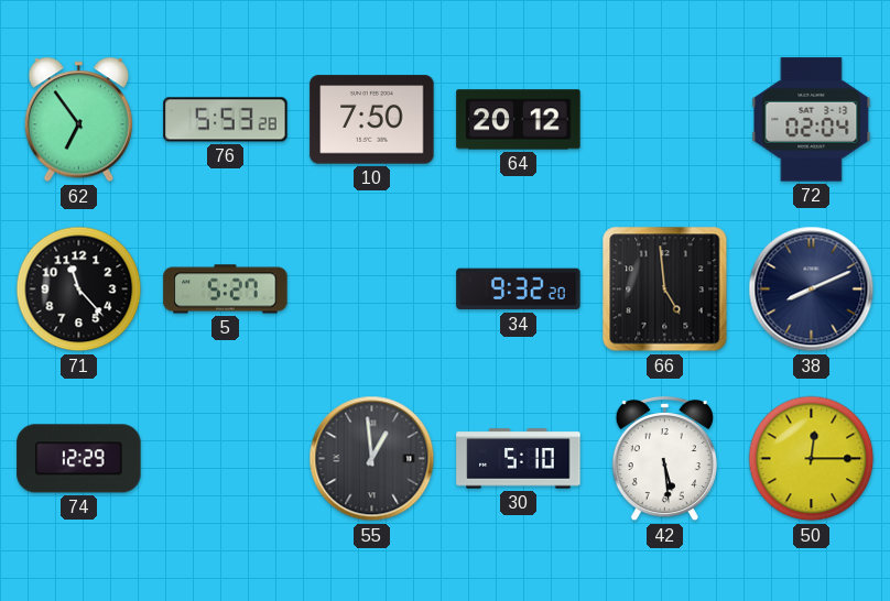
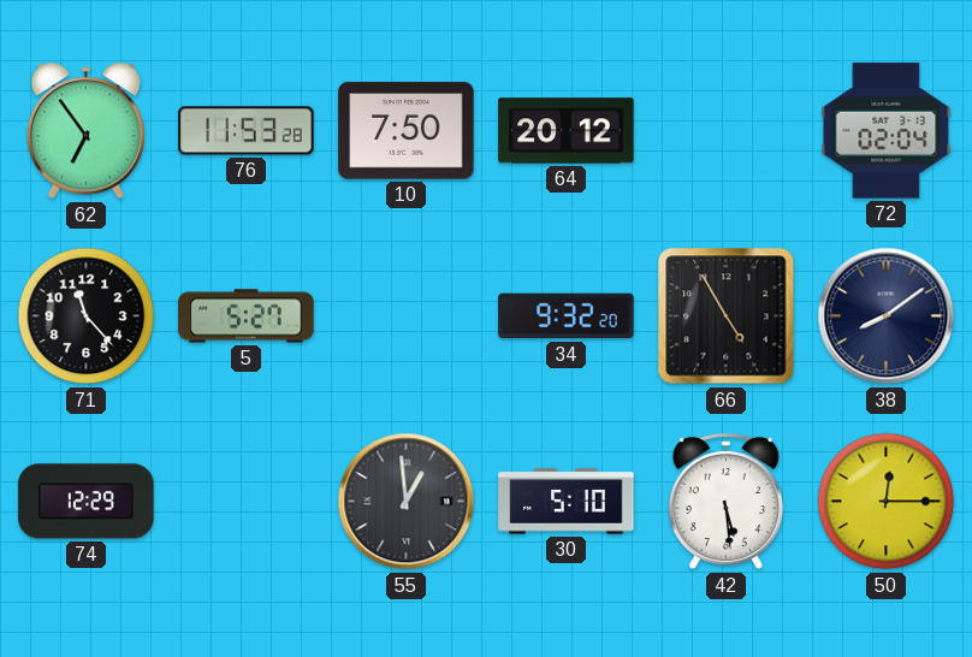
76: 5:53 -> 11:53
66: 4:59 -> 4:55
38: 8:11 -> 8:09
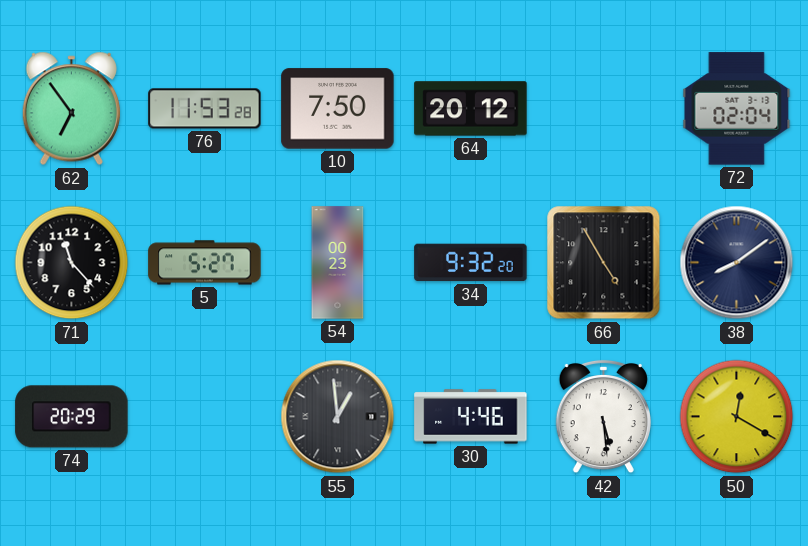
54: none -> 00:23
74: 12:29 -> 20:29
30: 5:10 -> 4:46
50: 12:15 -> 12:20
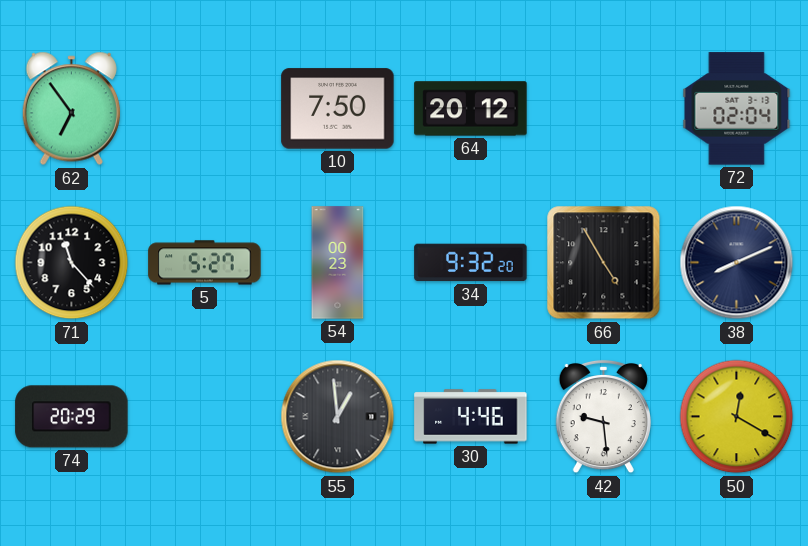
76: 11:53 -> none
38: 8:09 -> 8:11
42: 5:29 -> 9:29
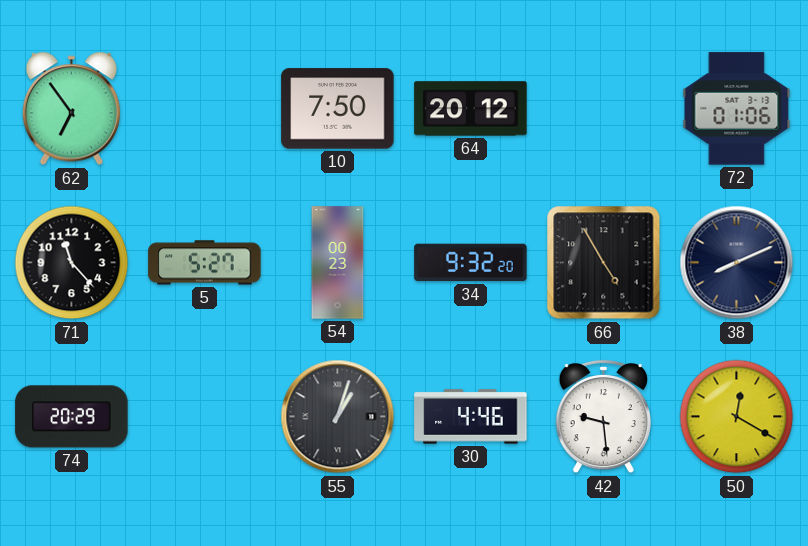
72: 02:04 -> 01:06
55: 12:59 -> 1:03
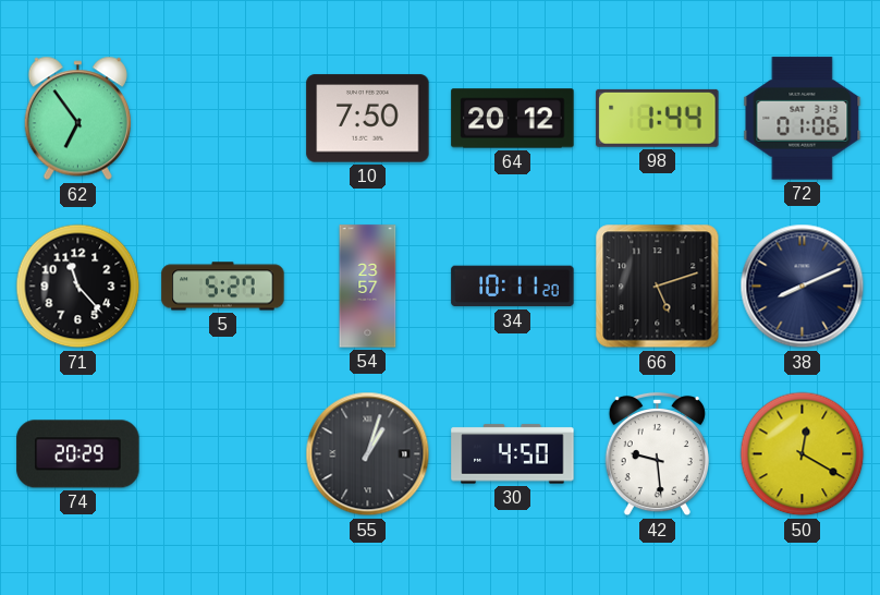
98: none -> 1:44
54: 00:23 -> 23:57
34: 9:32 -> 10:11
66: 4:55 -> 5:12
30: 4:46 -> 4:50
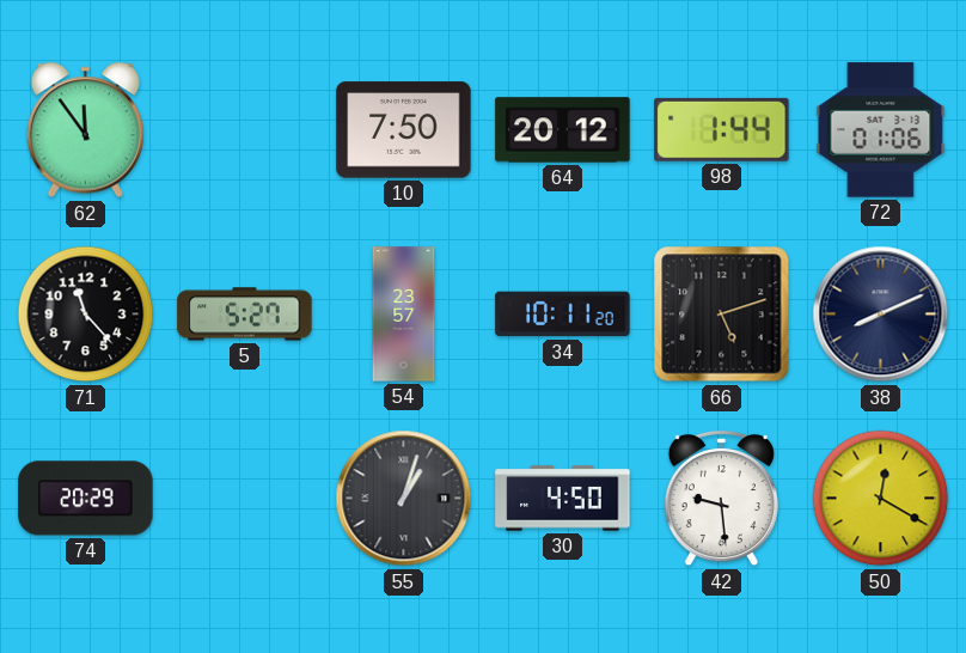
62: 6:54 -> 11:54
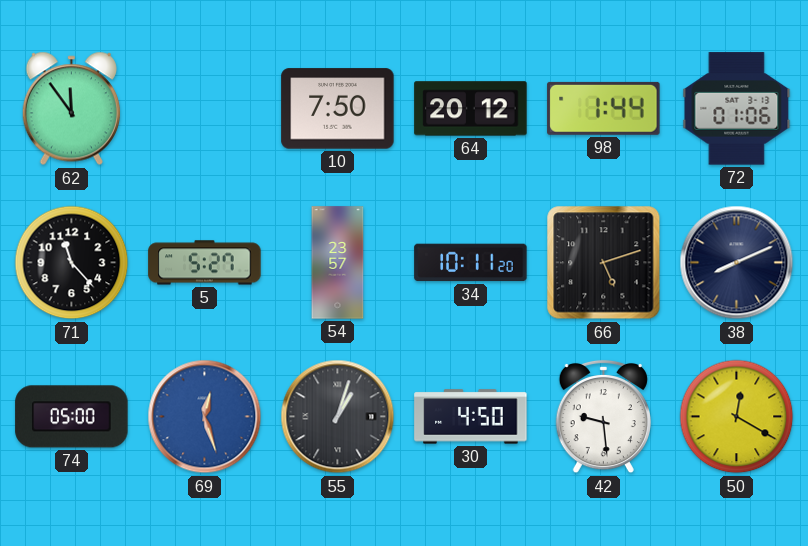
74: 20:29 -> 05:00
69: none -> 12:27
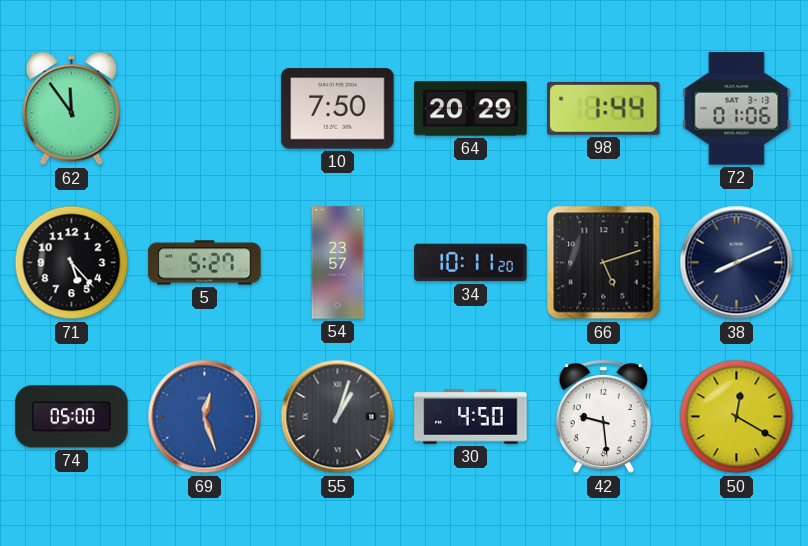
64: 20:12 -> 20:29
71: 11:23 -> 5:23
